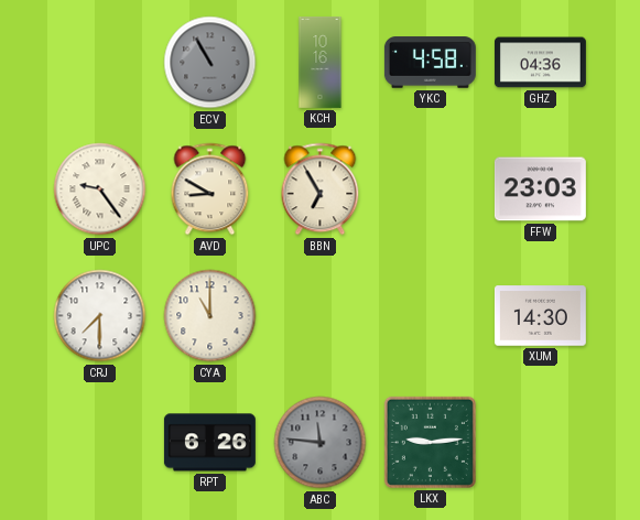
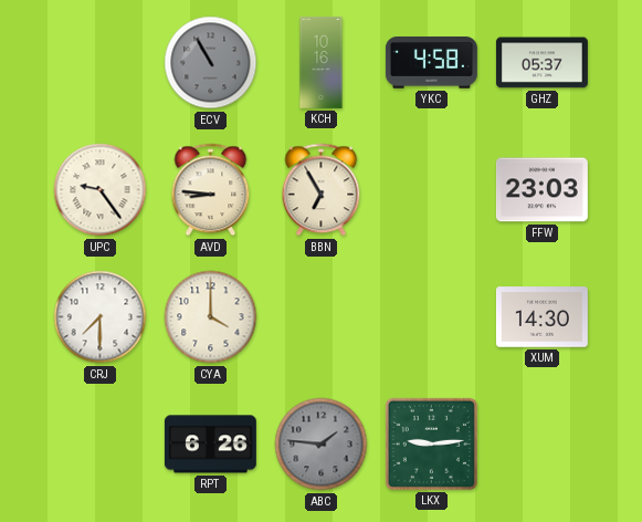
GHZ: 04:36 -> 05:37
AVD: 8:50 -> 8:46
CYA: 11:00 -> 4:00
ABC: 11:46 -> 1:46
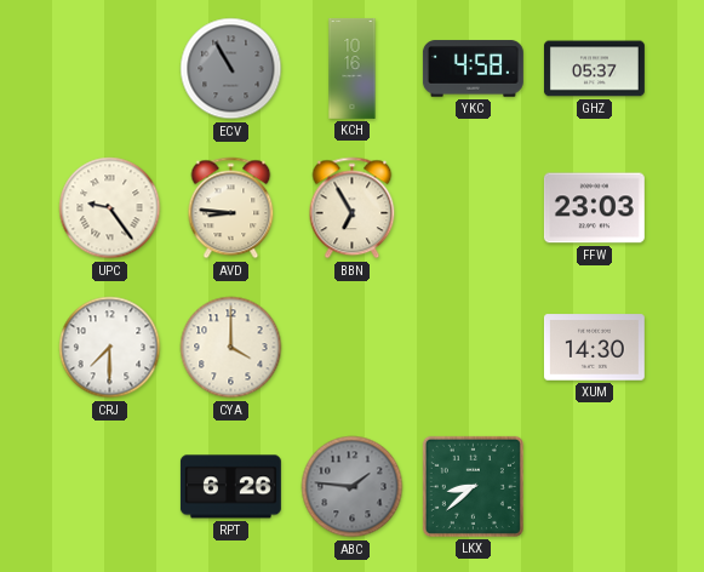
LKX: 9:14 -> 8:38
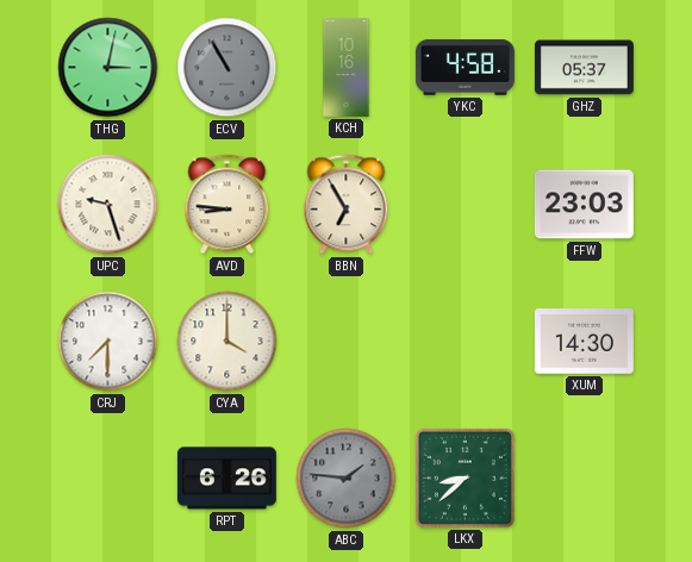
THG: none -> 3:02
UPC: 9:24 -> 9:27
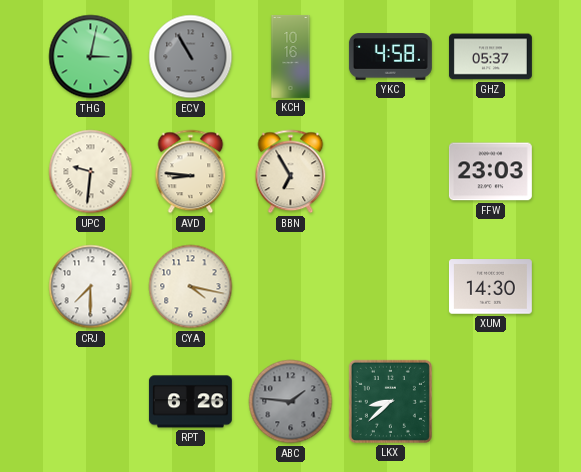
UPC: 9:27 -> 9:31
CYA: 4:00 -> 4:17
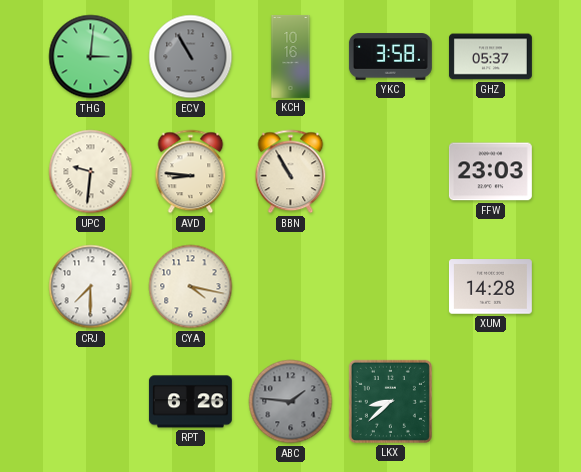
THG: 3:02 -> 3:01
YKC: 4:58 -> 3:58
BBN: 6:55 -> 10:55
XUM: 14:30 -> 14:28
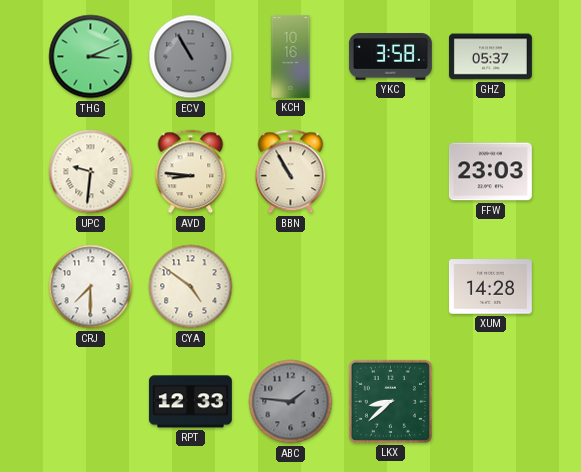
THG: 3:01 -> 3:11
CYA: 4:17 -> 4:51
RPT: 6:26 -> 12:33
